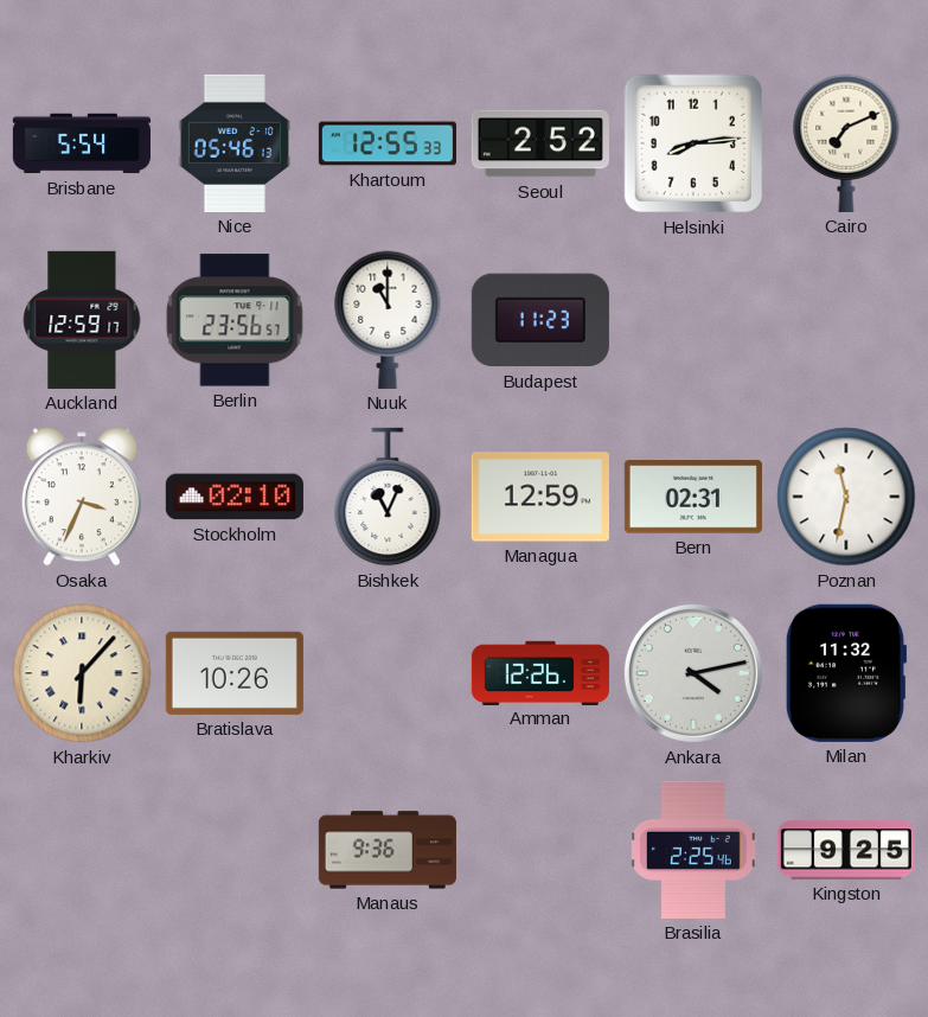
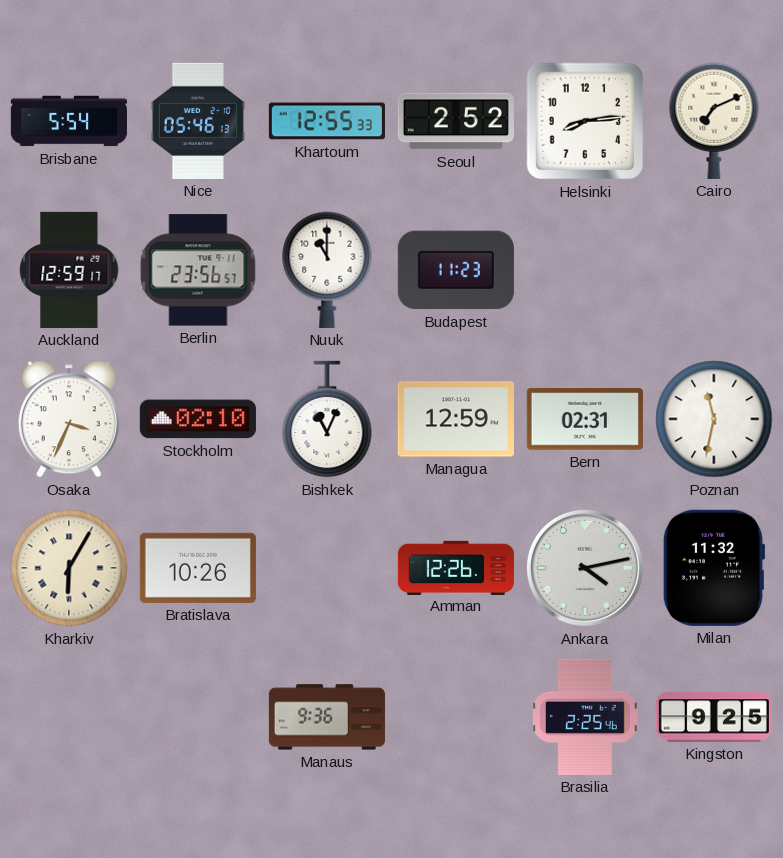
Kharkiv: 6:07 -> 6:05
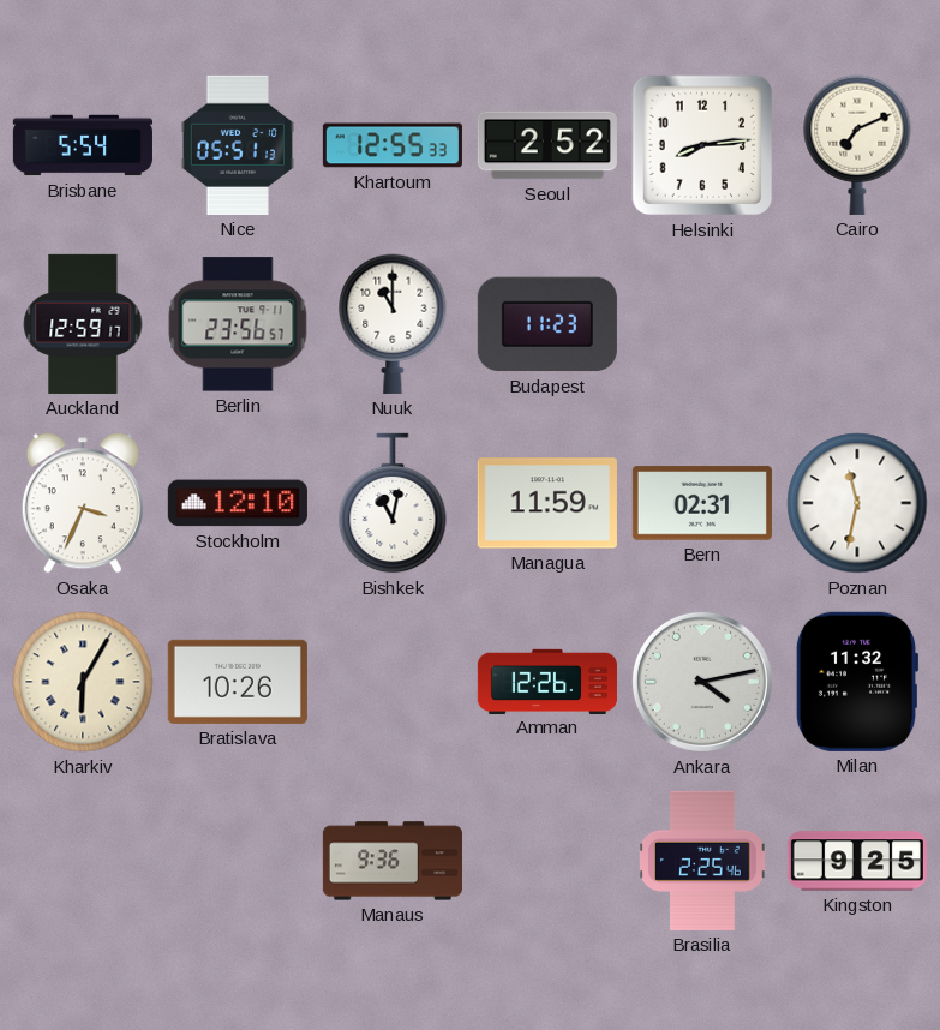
Nice: 05:46 -> 05:51
Stockholm: 02:10 -> 12:10
Bishkek: 11:04 -> 11:02
Managua: 12:59 -> 11:59
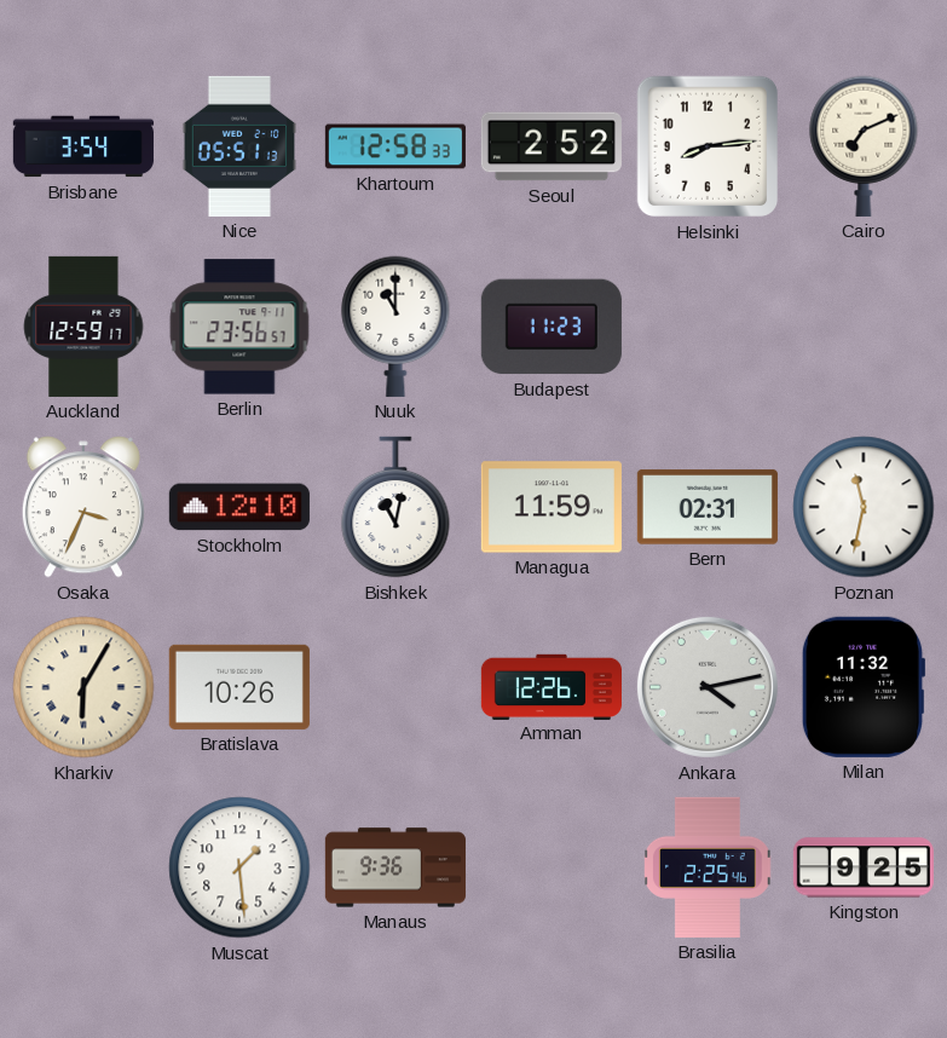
Brisbane: 5:54 -> 3:54
Khartoum: 12:55 -> 12:58
Muscat: none -> 1:29
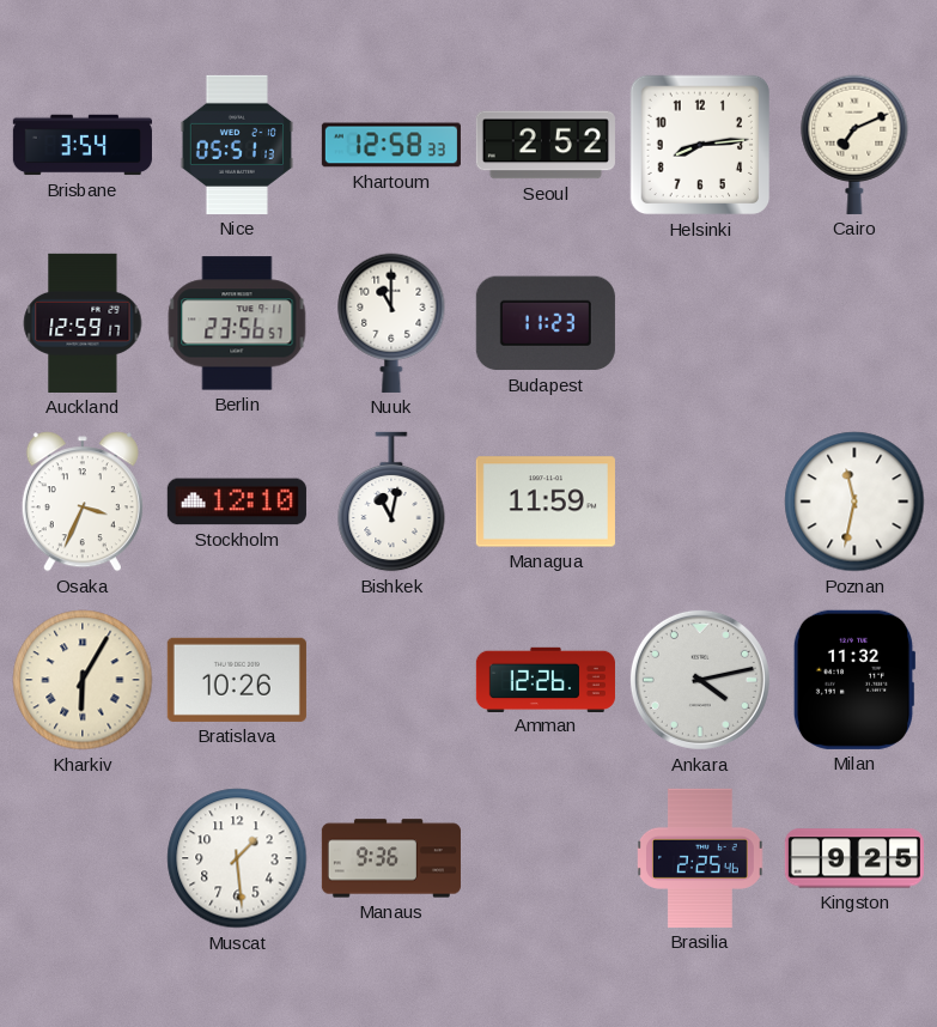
Bern: 02:31 -> none
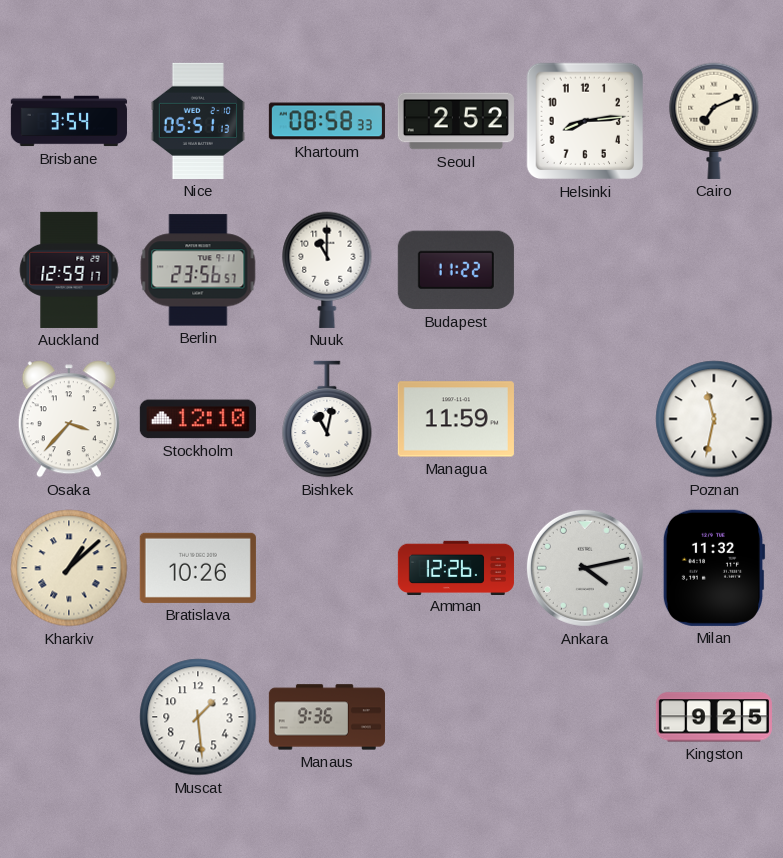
Khartoum: 12:58 -> 08:58
Budapest: 11:23 -> 11:22
Osaka: 3:34 -> 3:37
Kharkiv: 6:05 -> 1:08
Brasilia: 2:25 -> none
